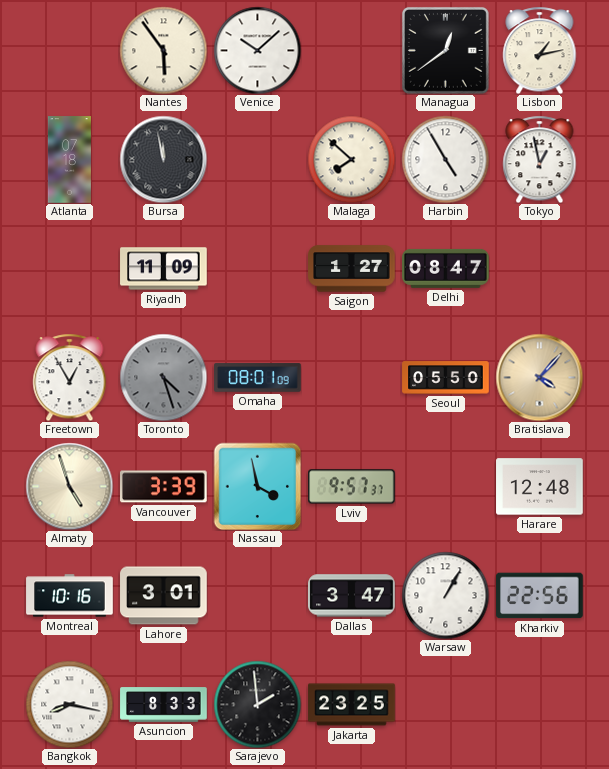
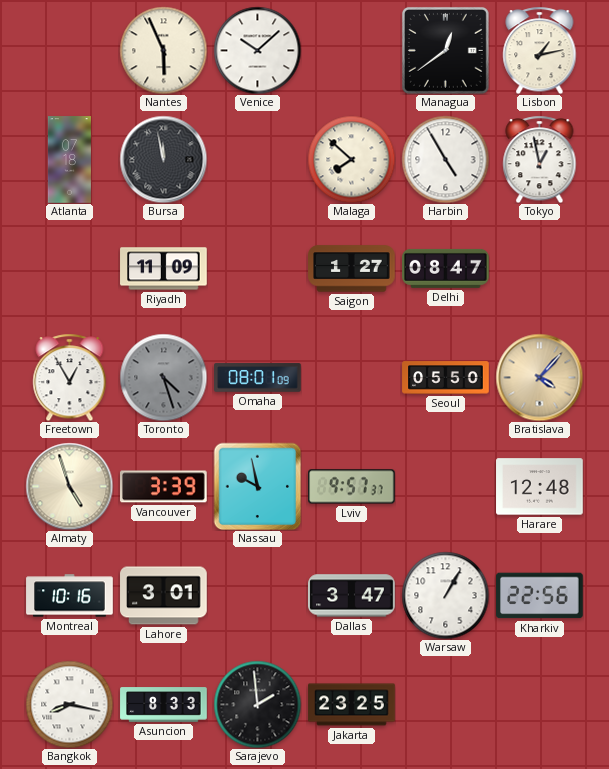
Nantes: 5:54 -> 5:56
Nassau: 3:58 -> 9:58
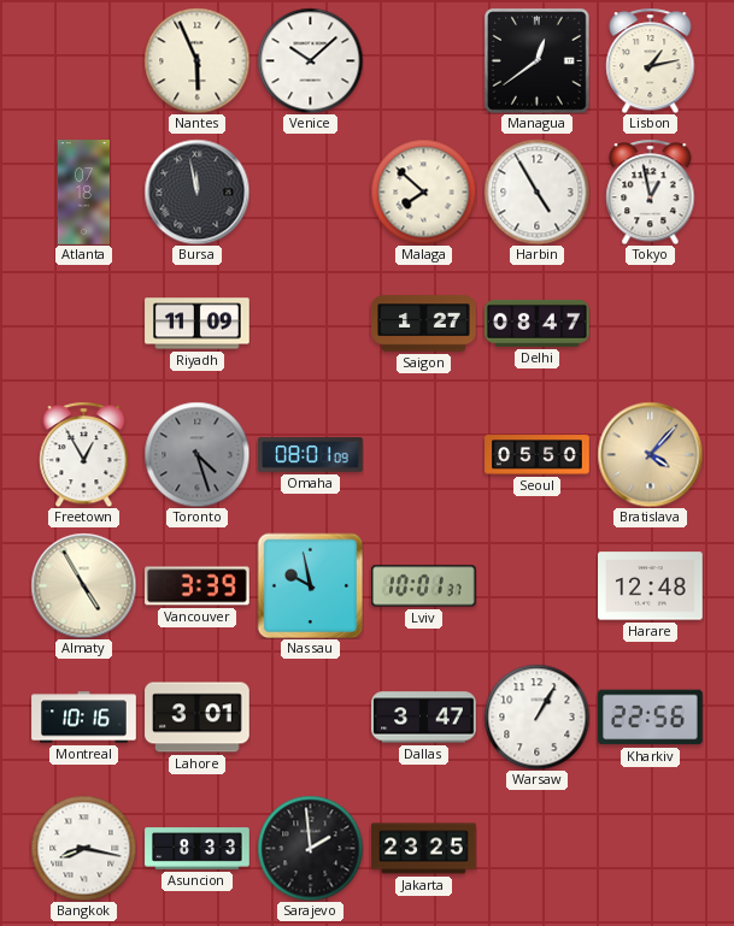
Almaty: 4:57 -> 4:55
Lviv: 9:57 -> 10:01
